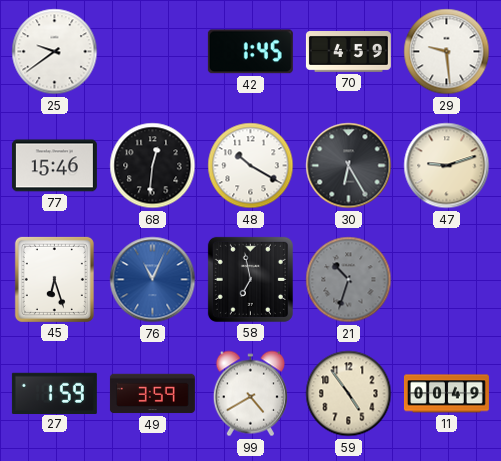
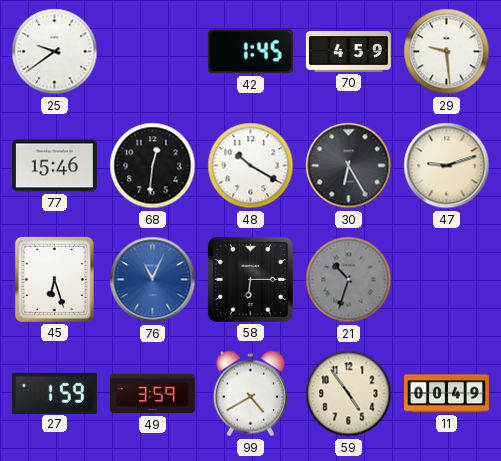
58: 6:58 -> 6:15
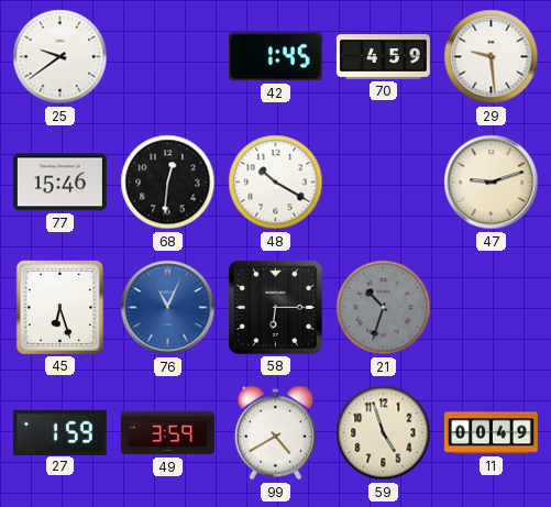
30: 6:25 -> none
59: 4:54 -> 4:57
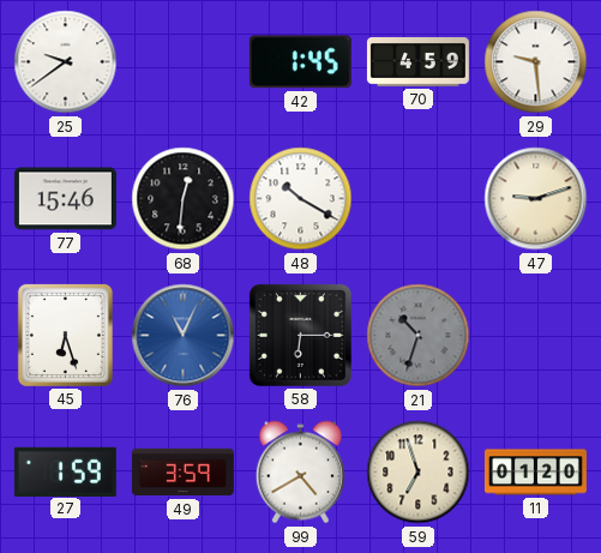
59: 4:57 -> 6:57
11: 00:49 -> 01:20
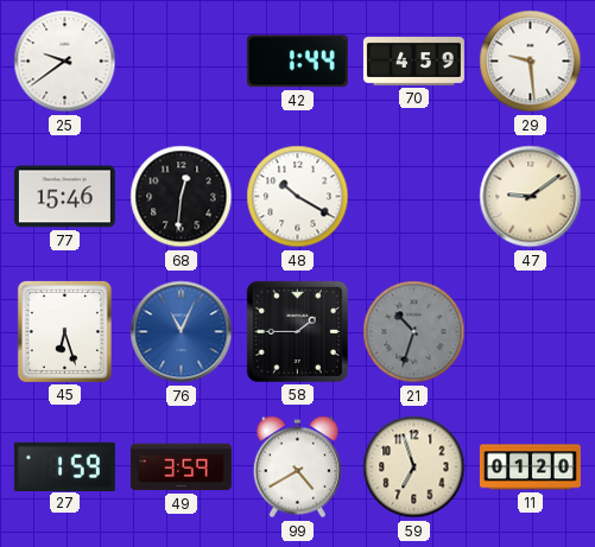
42: 1:45 -> 1:44
47: 9:12 -> 9:09
58: 6:15 -> 1:45
